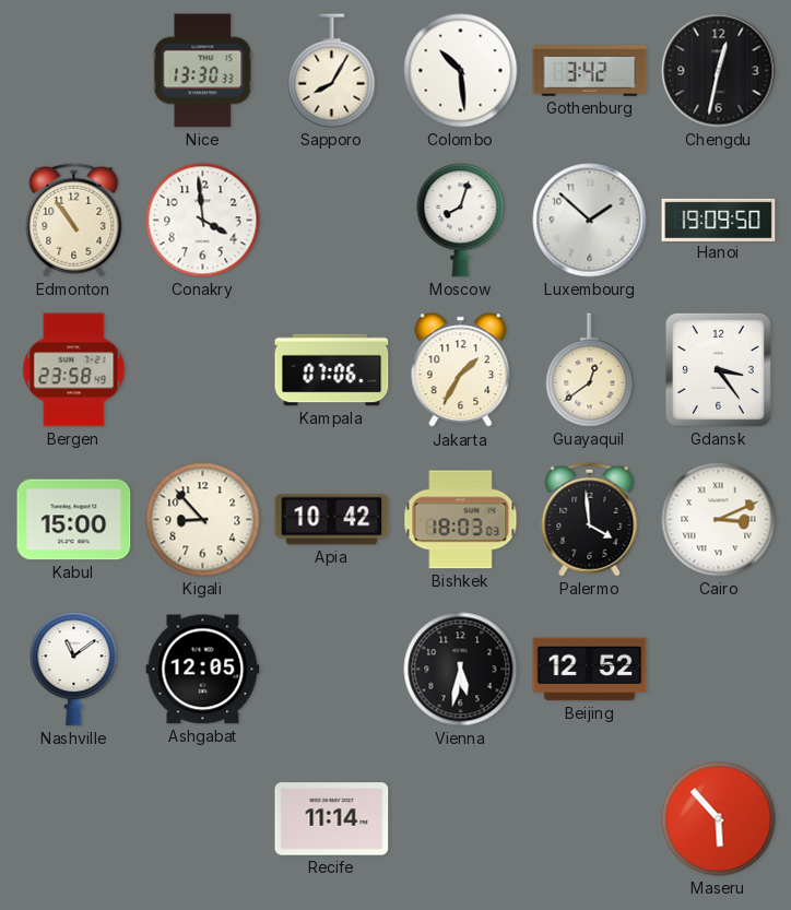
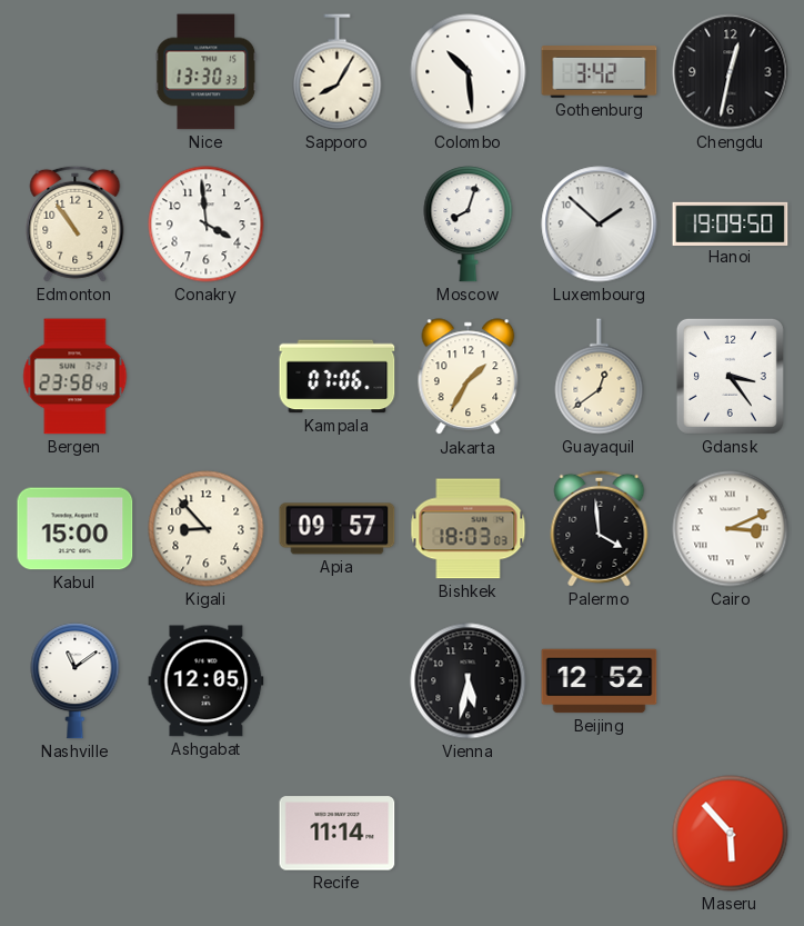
Apia: 10:42 -> 09:57
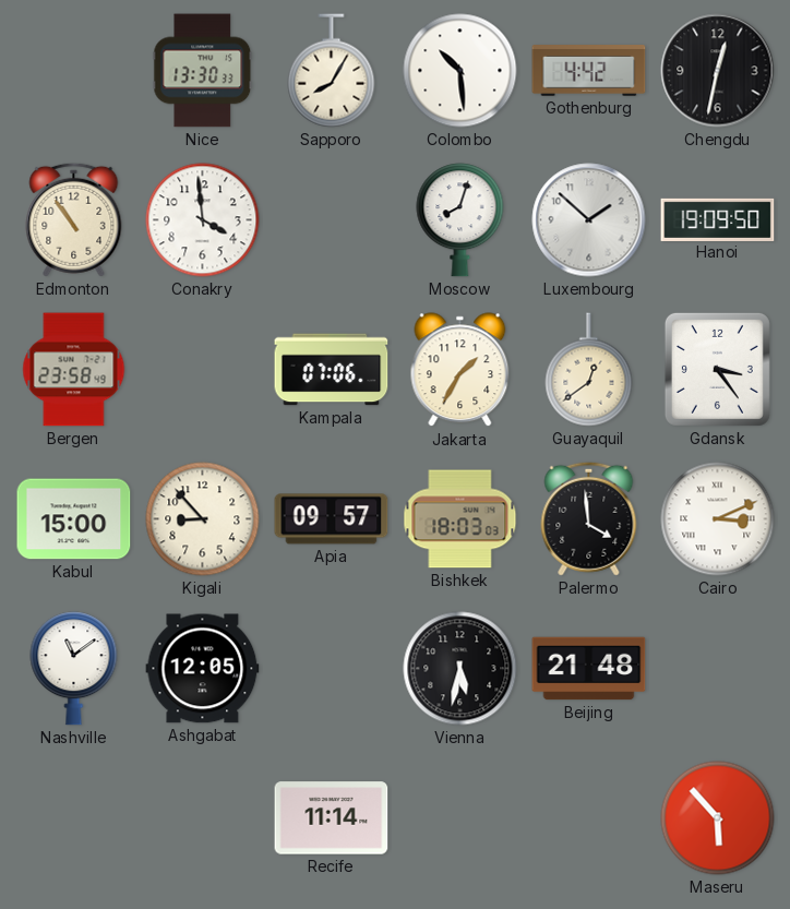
Gothenburg: 3:42 -> 4:42
Beijing: 12:52 -> 21:48
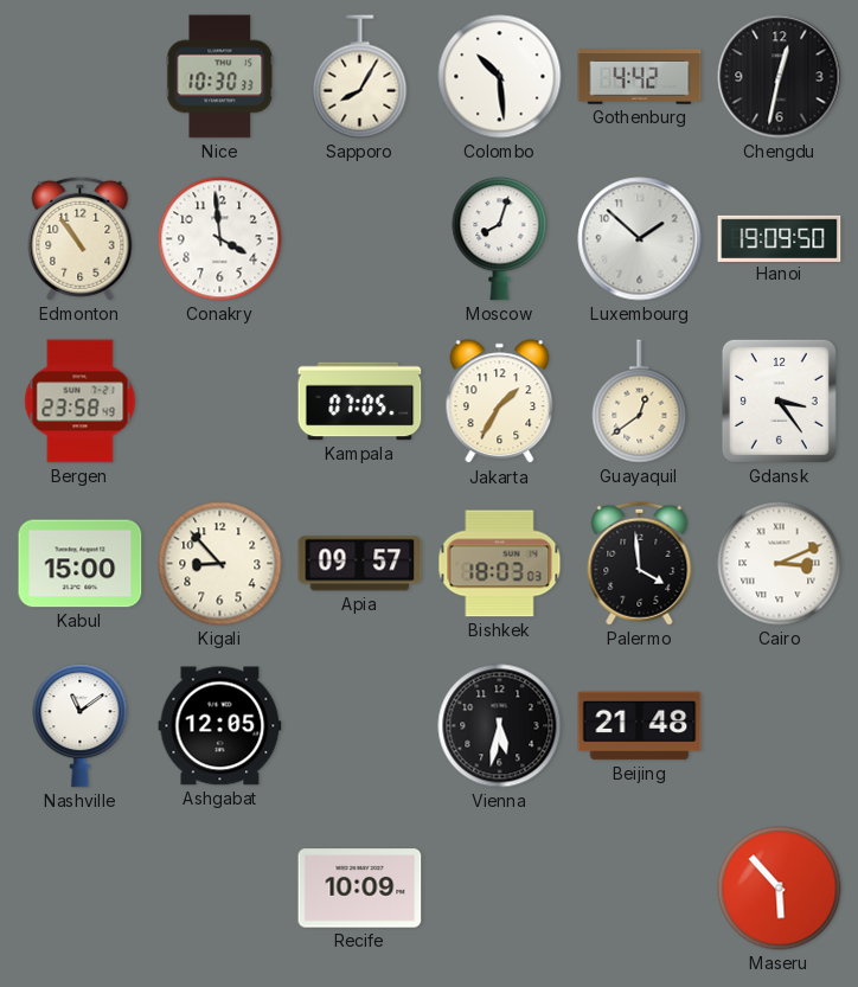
Nice: 13:30 -> 10:30
Kampala: 07:06 -> 07:05
Recife: 11:14 -> 10:09
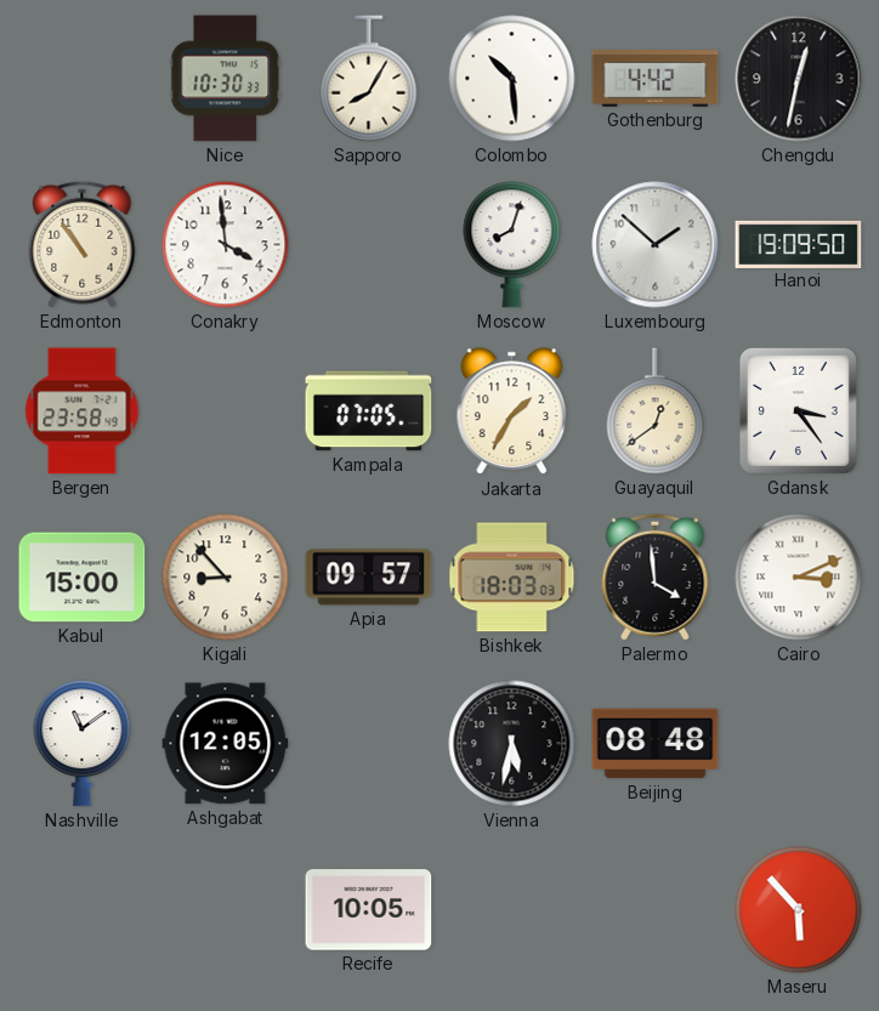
Beijing: 21:48 -> 08:48
Recife: 10:09 -> 10:05
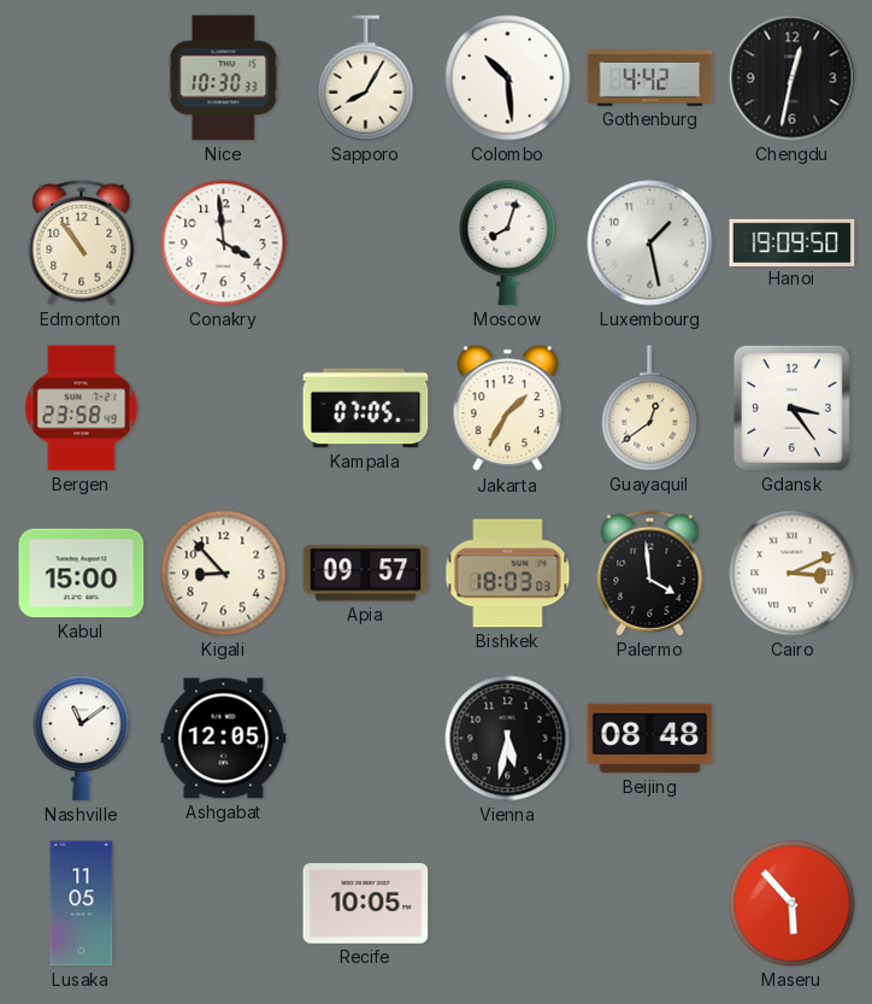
Luxembourg: 1:52 -> 1:28
Lusaka: none -> 11:05
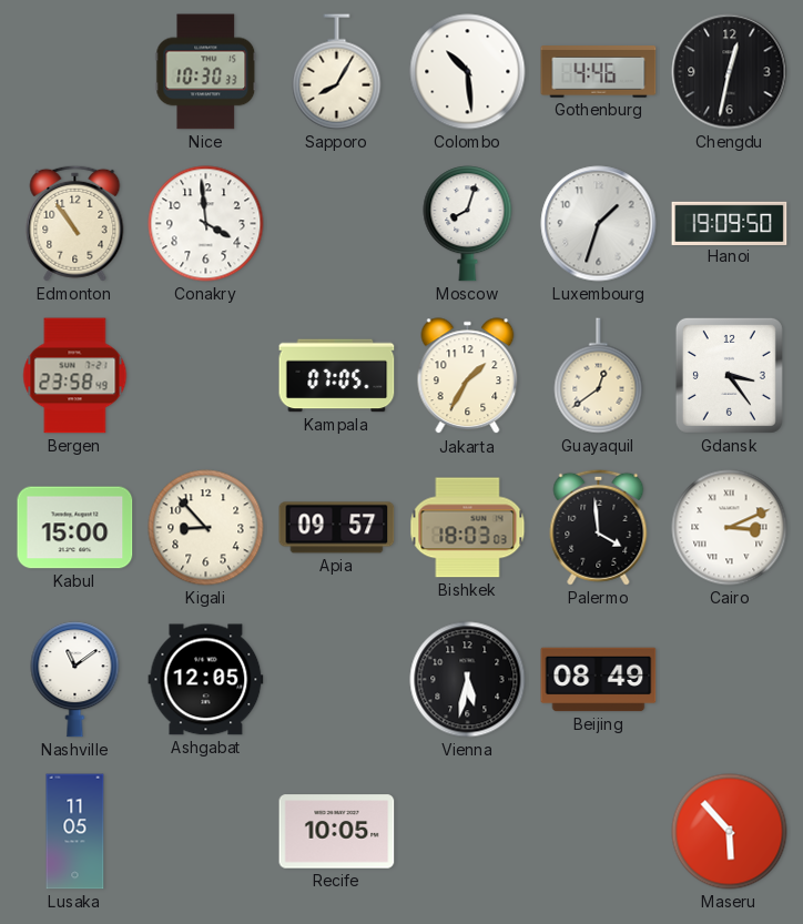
Gothenburg: 4:42 -> 4:46
Luxembourg: 1:28 -> 1:33
Beijing: 08:48 -> 08:49
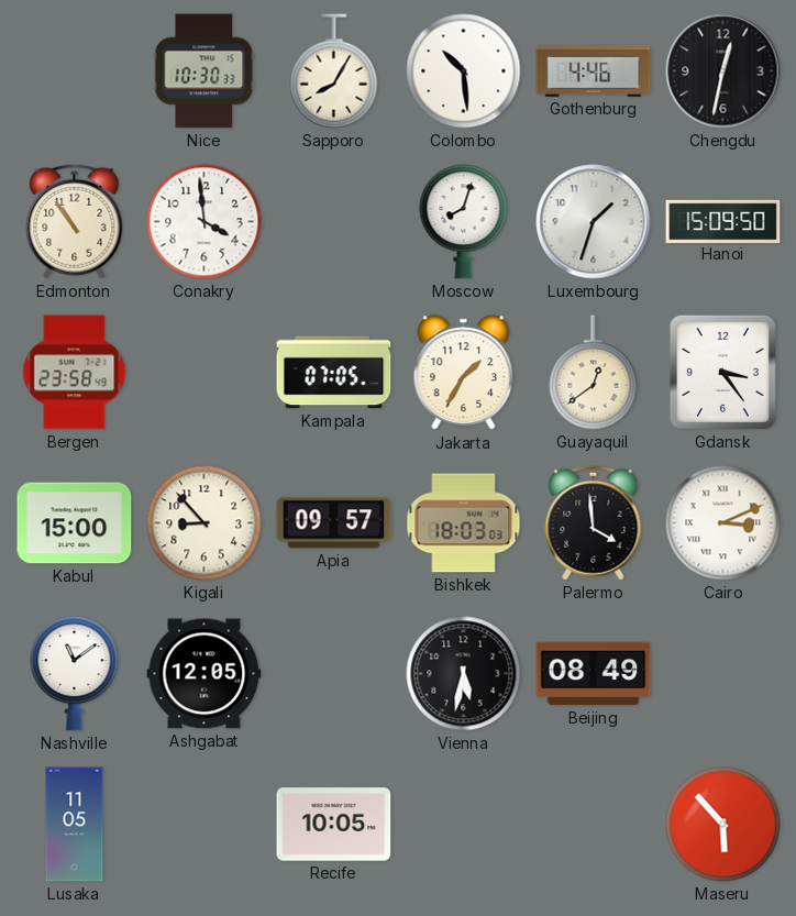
Hanoi: 19:09 -> 15:09
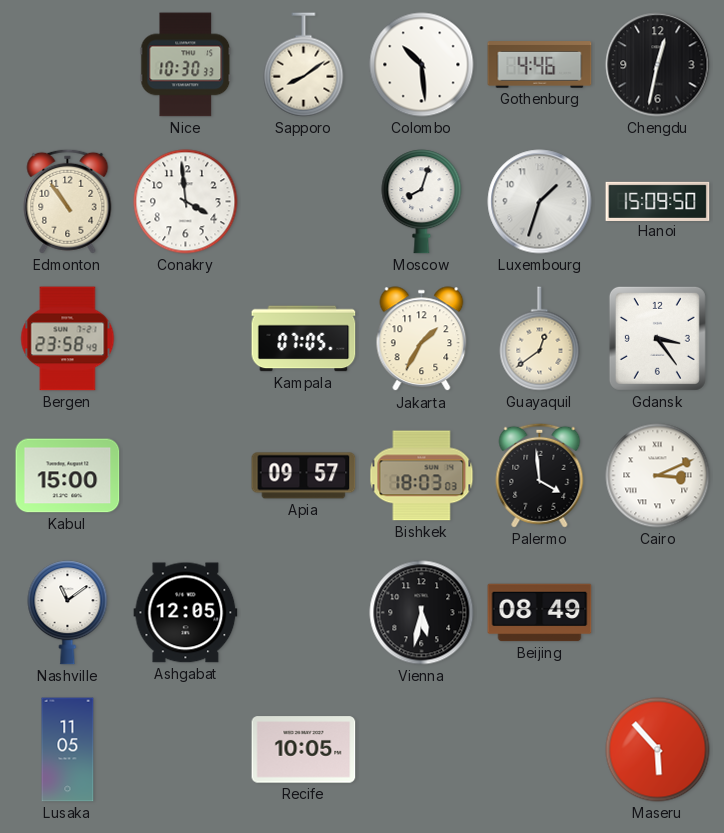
Sapporo: 8:05 -> 8:09
Kigali: 8:53 -> none
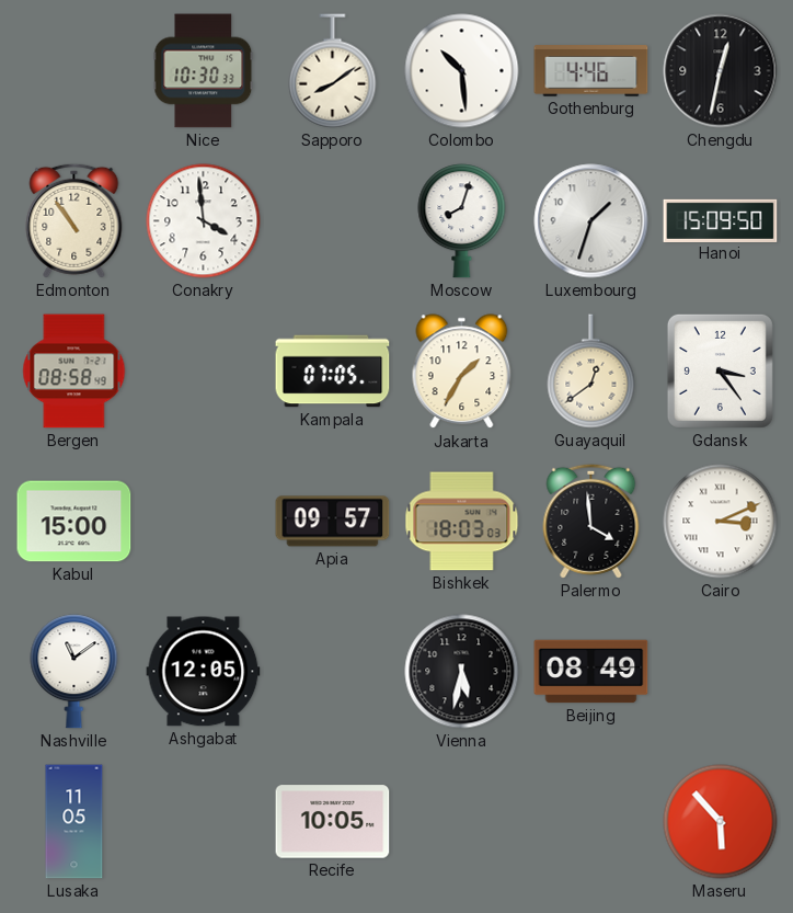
Bergen: 23:58 -> 08:58
